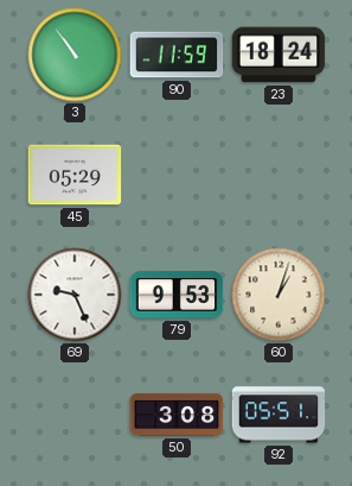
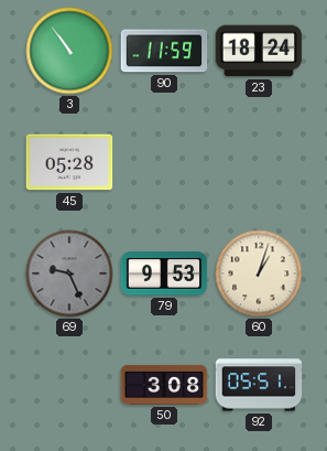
45: 05:29 -> 05:28
69 dial: white -> grey
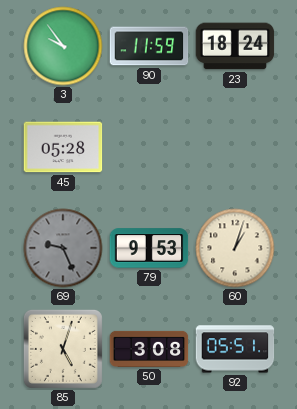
3: 10:54 -> 9:54
85: none -> 5:03
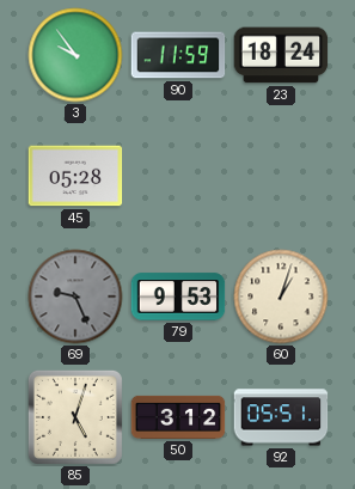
50: 3:08 -> 3:12
